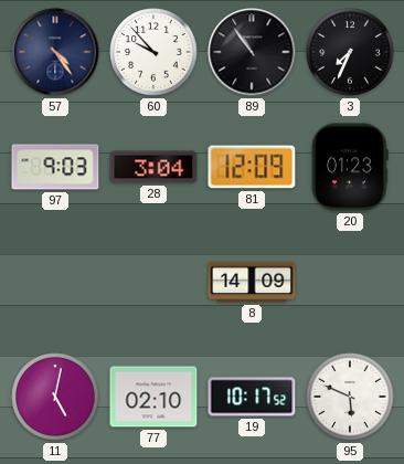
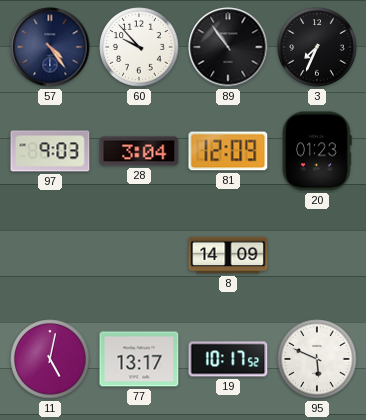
77: 02:10 -> 13:17
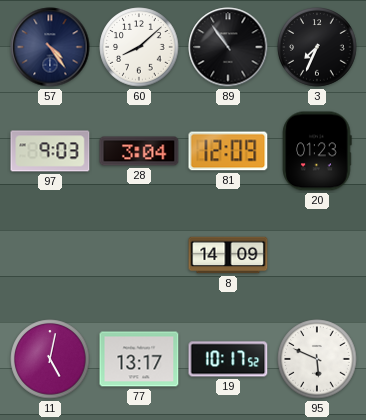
60: 9:53 -> 8:08
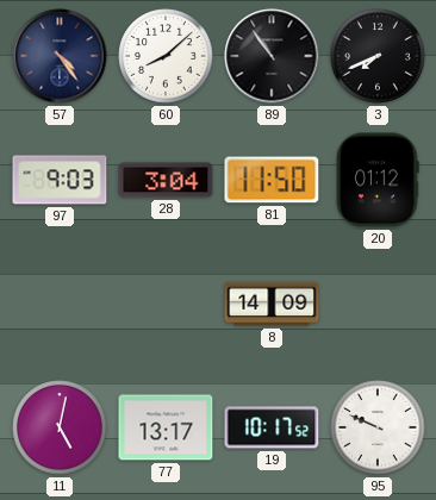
3: 7:34 -> 7:41
81: 12:09 -> 11:50
20: 01:23 -> 01:12
95: 5:49 -> 9:49
